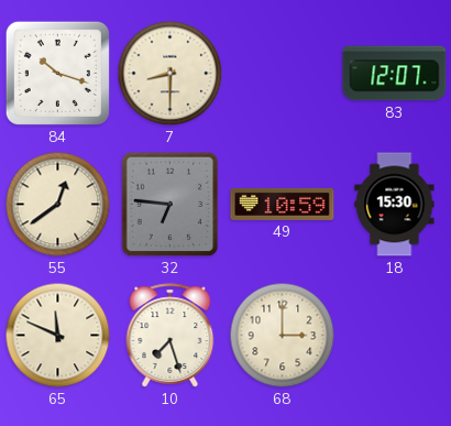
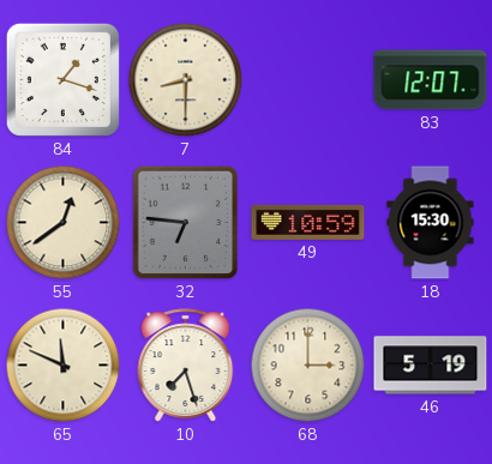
84: 10:18 -> 1:18
46: none -> 5:19
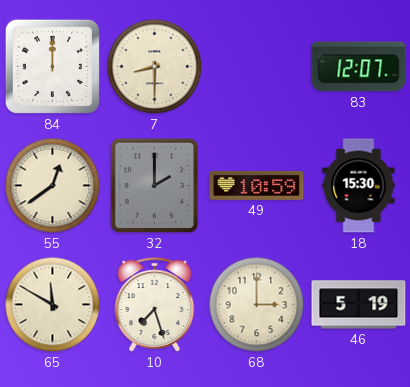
84: 1:18 -> 12:00
32: 6:46 -> 2:00
65: 11:49 -> 11:50
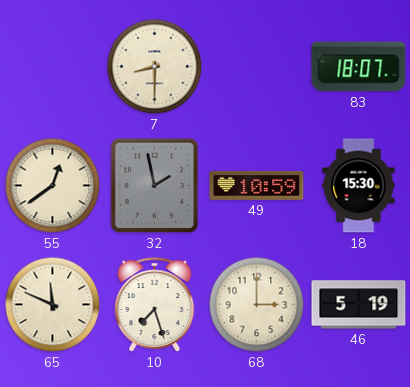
84: 12:00 -> none
83: 12:07 -> 18:07
32: 2:00 -> 1:58
65: 11:50 -> 11:49
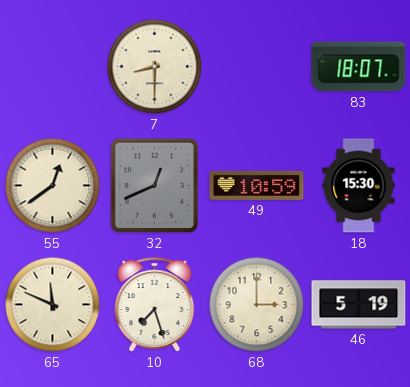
32: 1:58 -> 12:41
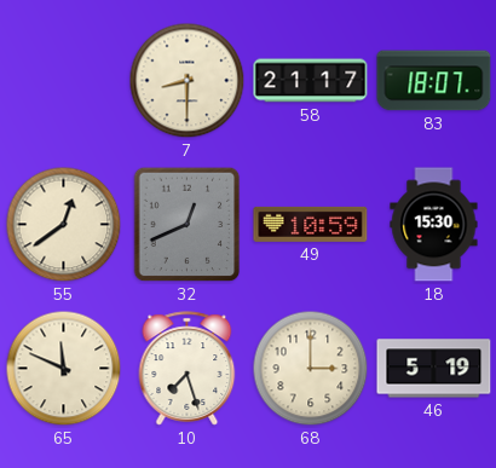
58: none -> 21:17
